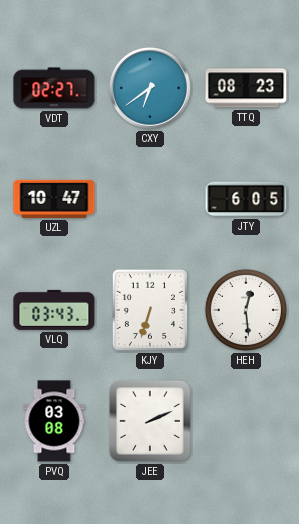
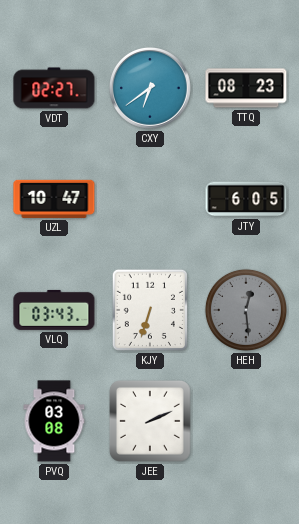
HEH dial: white -> grey
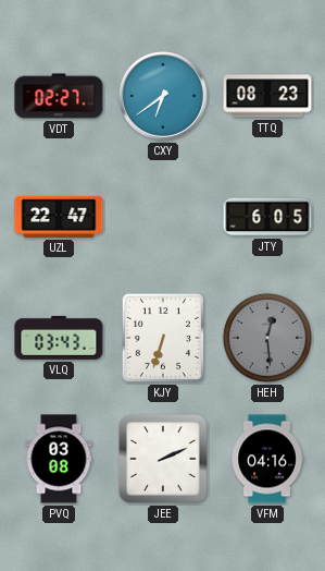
UZL: 10:47 -> 22:47
VFM: none -> 04:16
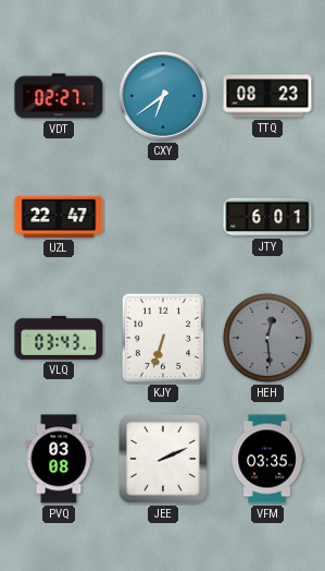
JTY: 6:05 -> 6:01
VFM: 04:16 -> 03:35
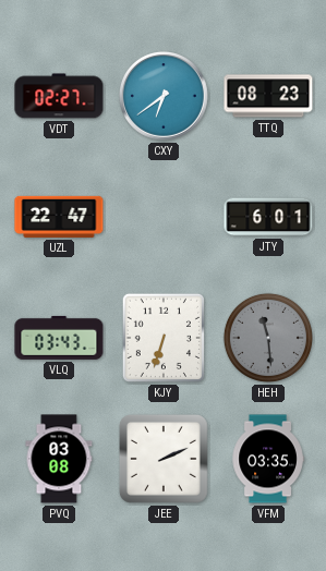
HEH: 12:29 -> 11:29
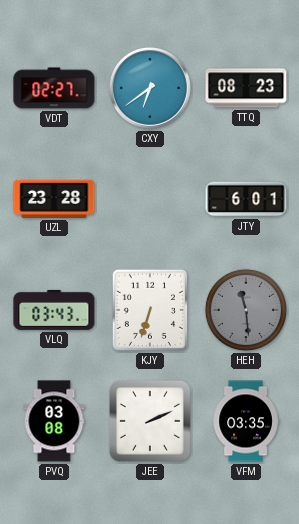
UZL: 22:47 -> 23:28
